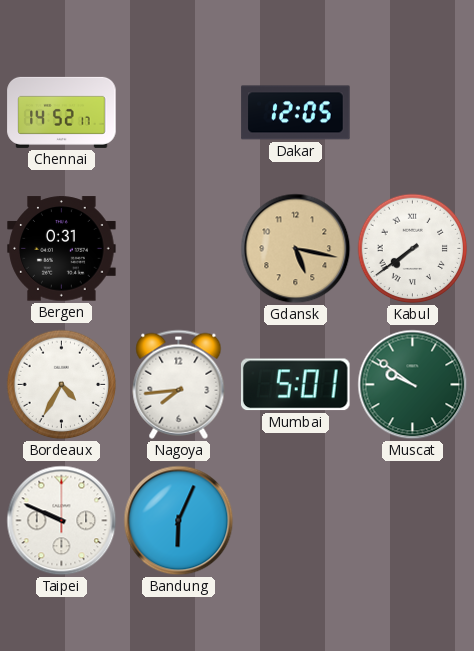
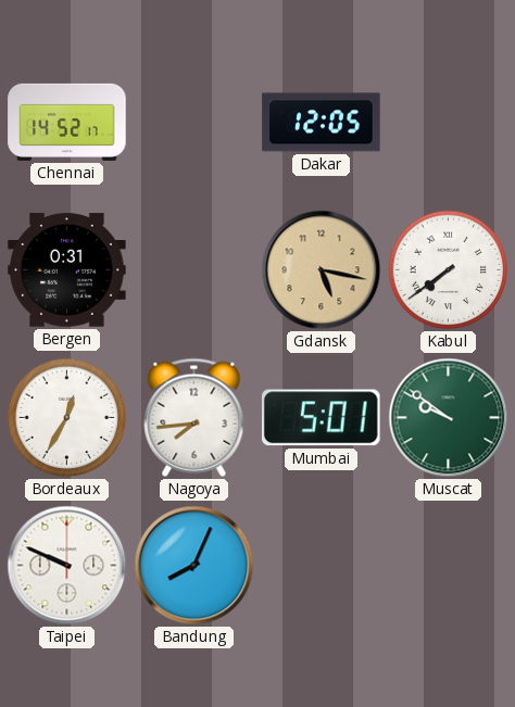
Bordeaux: 4:35 -> 12:35
Bandung: 6:04 -> 8:04
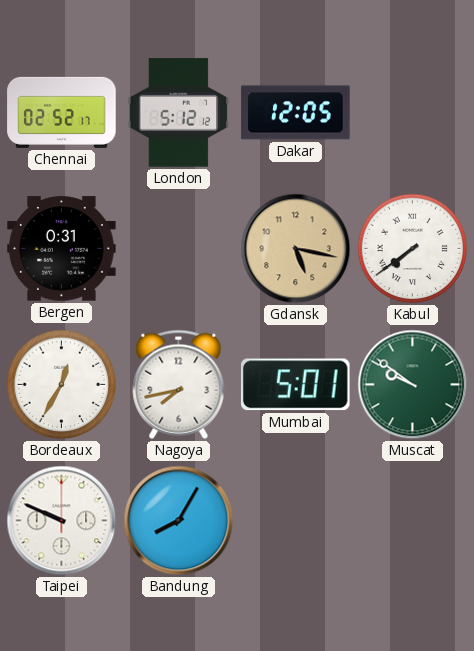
Chennai: 14:52 -> 02:52
London: none -> 5:12
Nagoya: 7:44 -> 7:43
Bandung: 8:04 -> 8:05
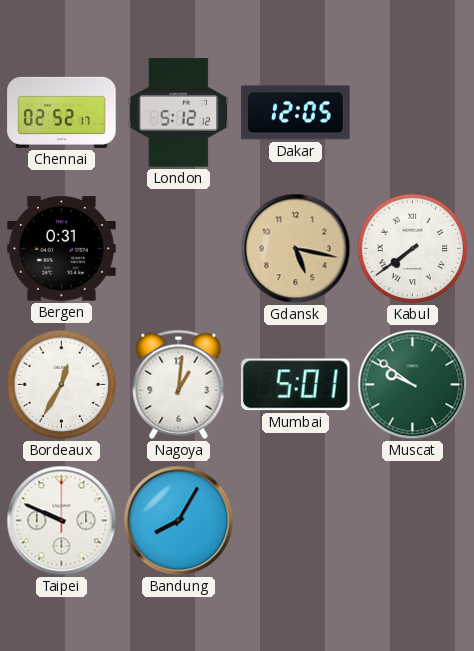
Nagoya: 7:43 -> 1:01
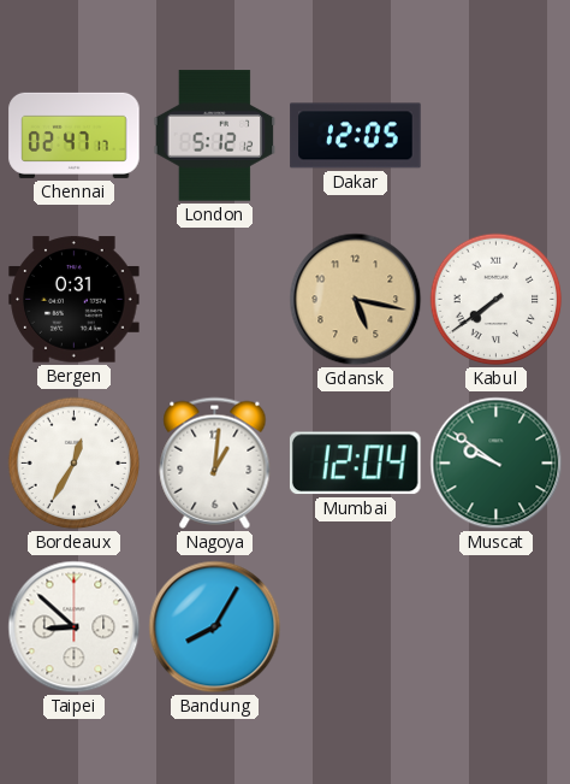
Chennai: 02:52 -> 02:47
Mumbai: 5:01 -> 12:04
Taipei: 9:49 -> 8:52
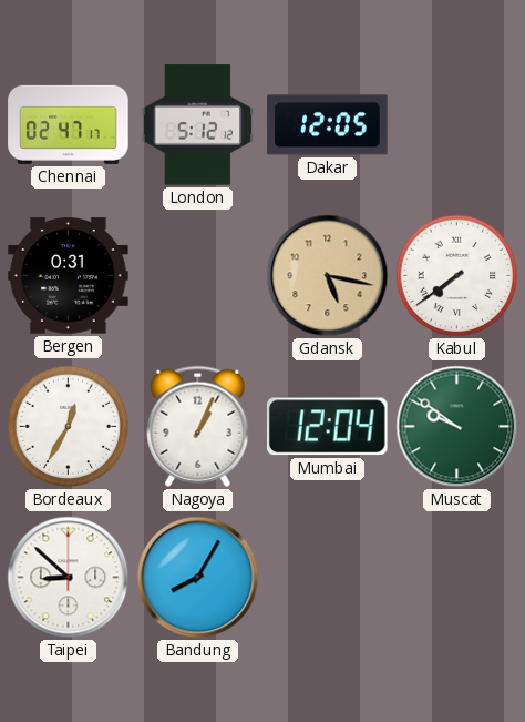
Nagoya: 1:01 -> 1:04
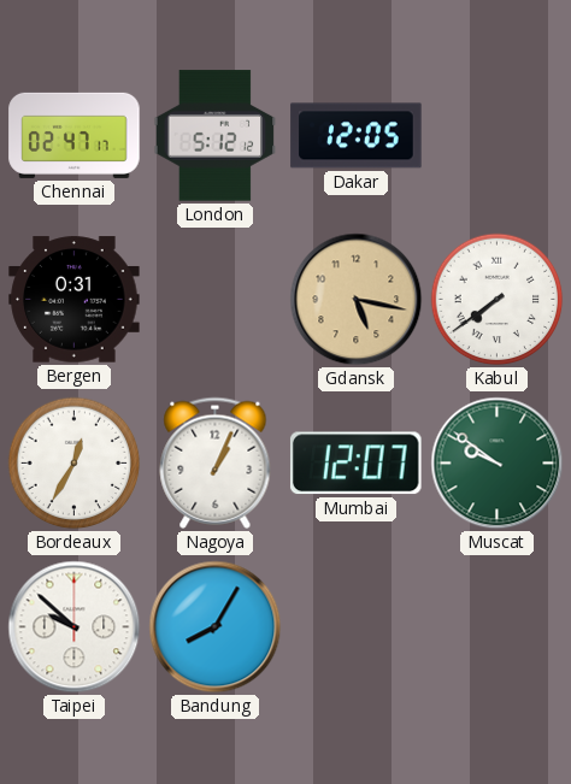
Mumbai: 12:04 -> 12:07
Taipei: 8:52 -> 9:52
